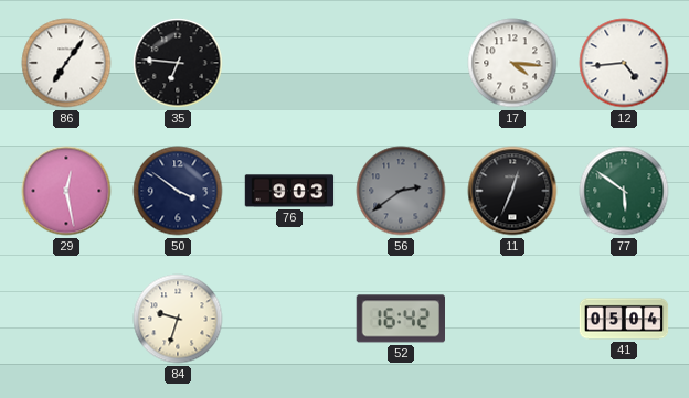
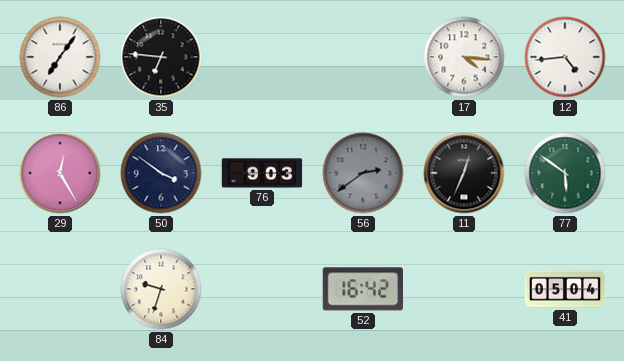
29: 12:28 -> 12:25
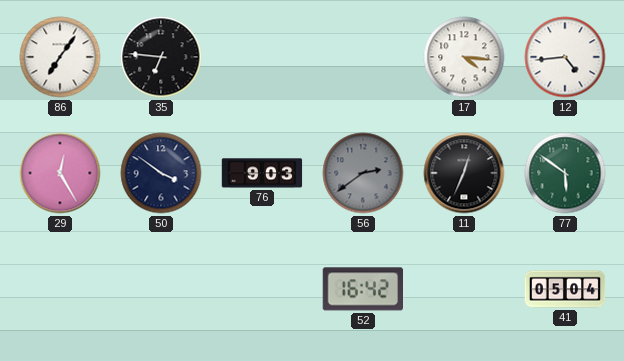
84: 9:33 -> none
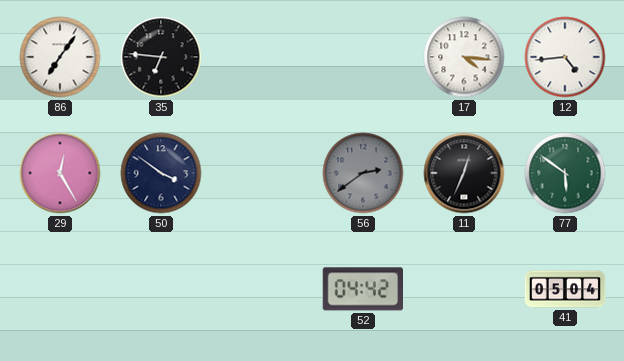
76: 9:03 -> none
52: 16:42 -> 04:42
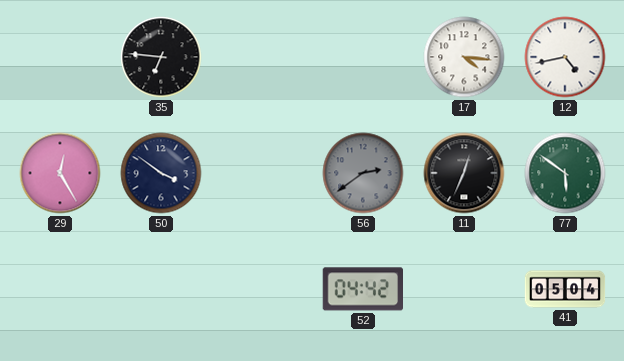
86: 7:06 -> none
12: 4:44 -> 4:43
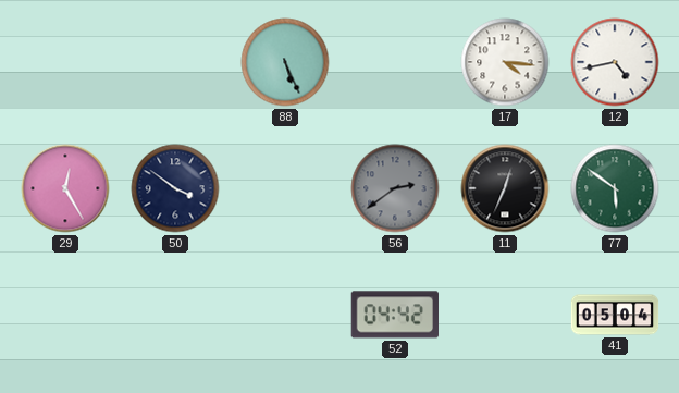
35: 6:46 -> none
88: none -> 5:26
